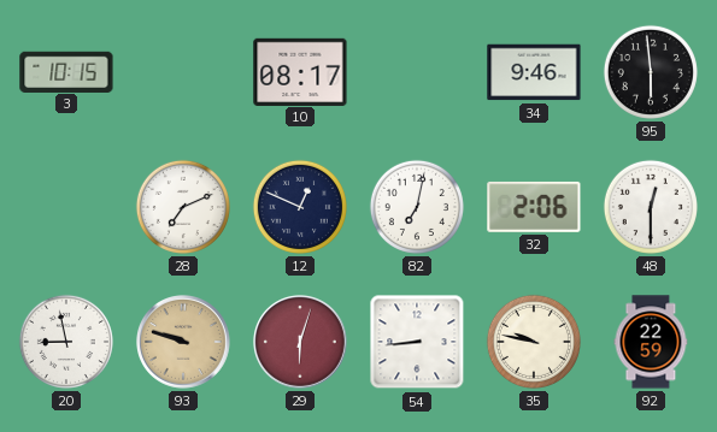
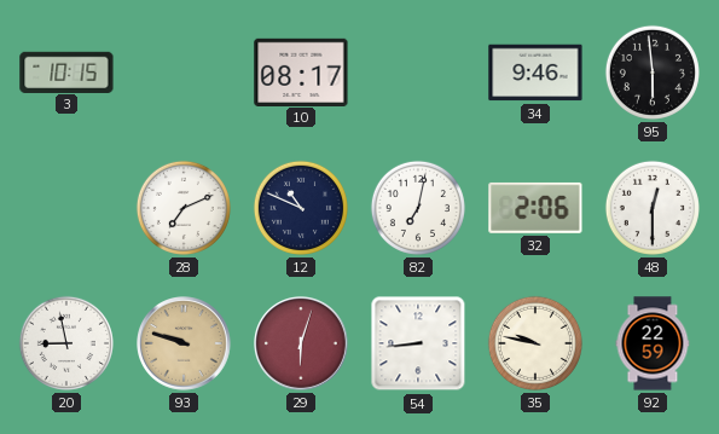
12: 12:49 -> 10:49
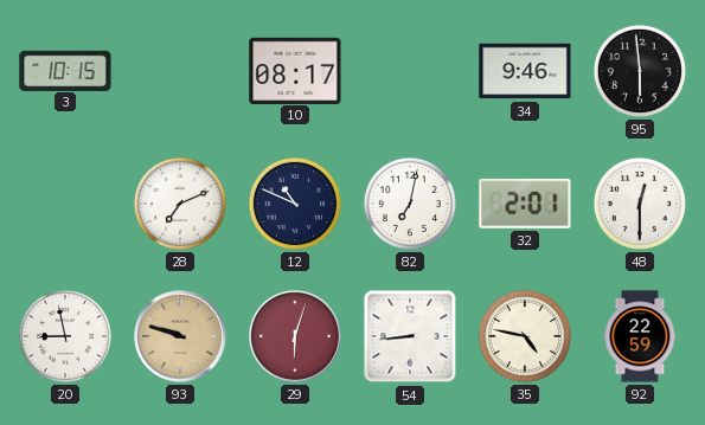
32: 2:06 -> 2:01
35: 9:47 -> 4:47
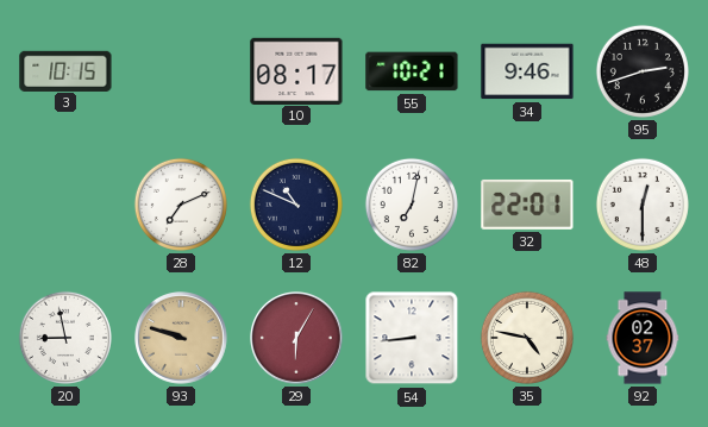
55: none -> 10:21
95: 5:59 -> 2:42
32: 2:01 -> 22:01
29: 6:03 -> 6:05
92: 22:59 -> 02:37
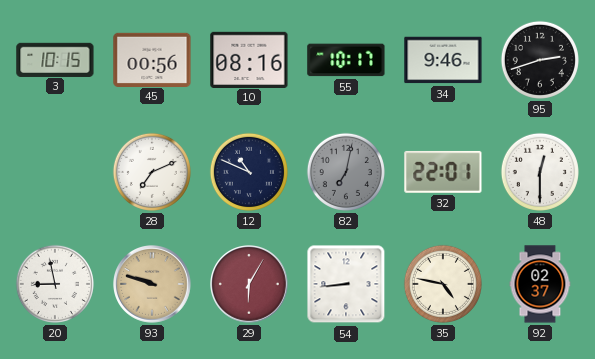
45: none -> 00:56
10: 08:17 -> 08:16
55: 10:21 -> 10:17
82 dial: white -> grey
